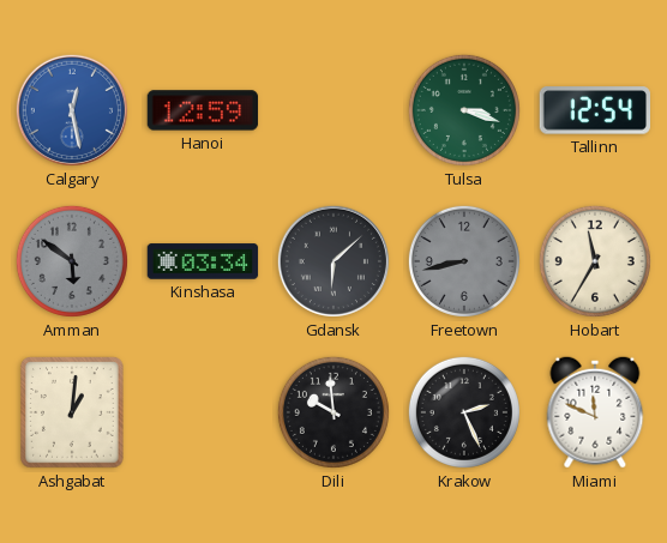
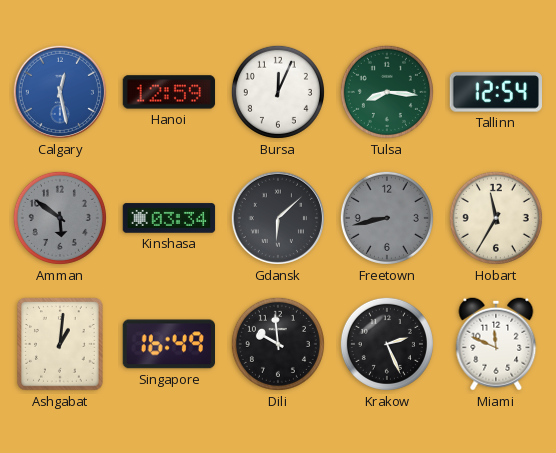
Bursa: none -> 12:04
Tulsa: 3:18 -> 8:16
Singapore: none -> 16:49
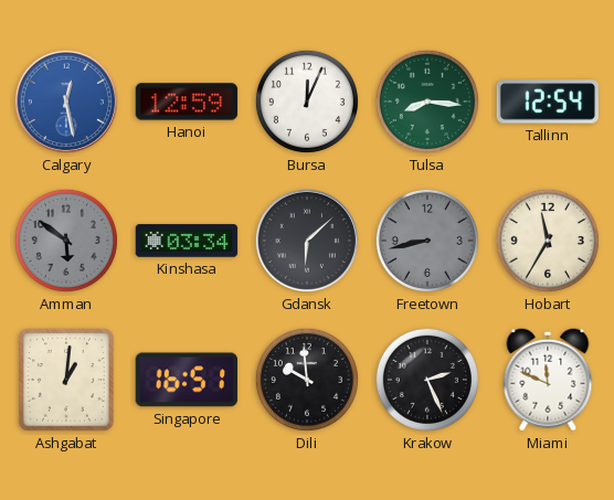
Singapore: 16:49 -> 16:51
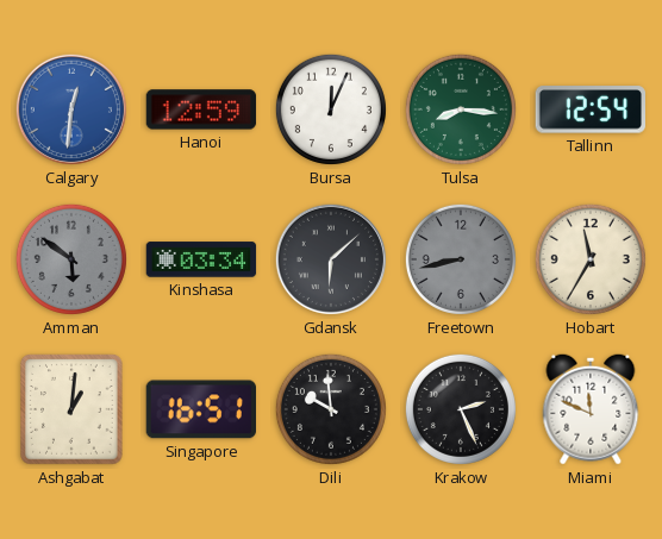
Calgary: 12:28 -> 12:31
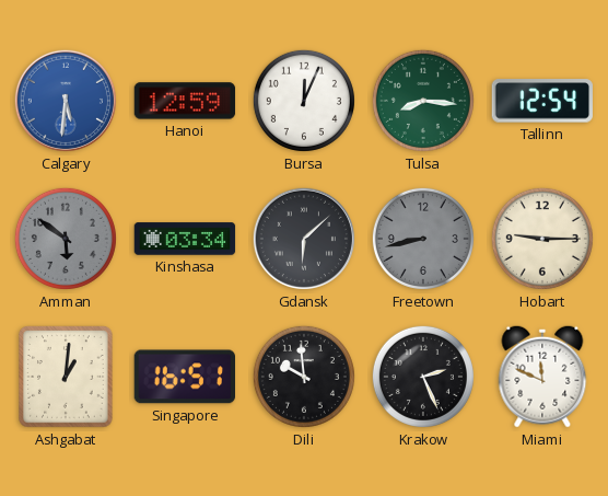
Calgary: 12:31 -> 5:31
Hobart: 11:35 -> 9:15
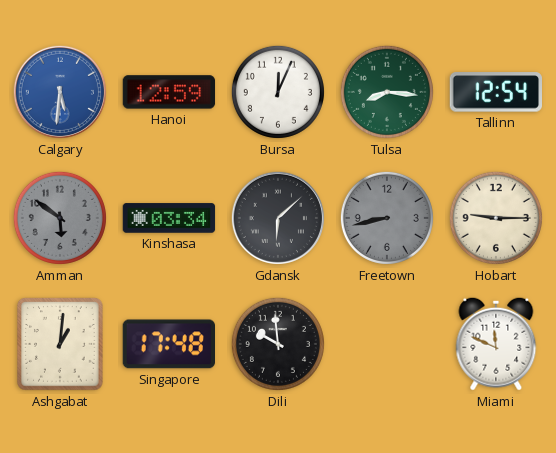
Singapore: 16:51 -> 17:48
Krakow: 2:26 -> none
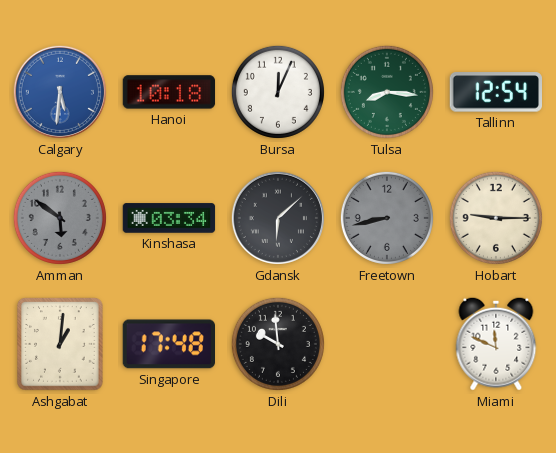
Hanoi: 12:59 -> 10:18
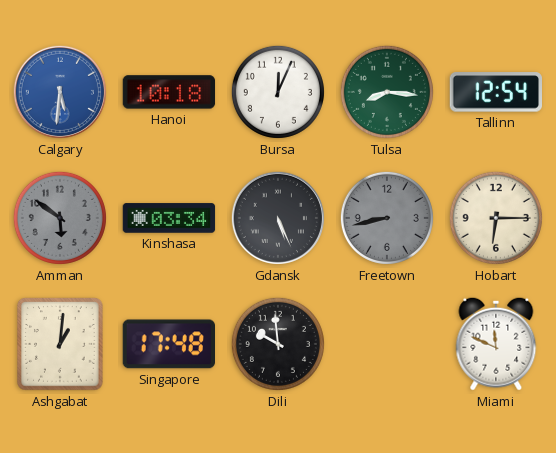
Gdansk: 6:08 -> 5:26
Hobart: 9:15 -> 6:15
